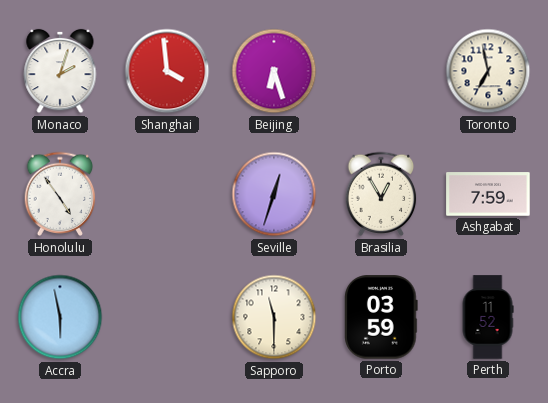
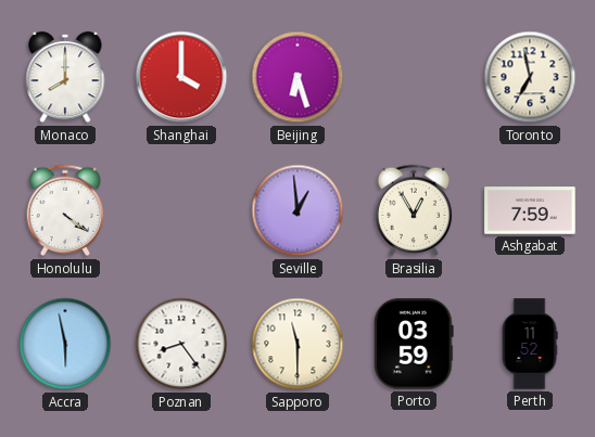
Monaco: 2:03 -> 8:00
Shanghai: 3:59 -> 4:00
Honolulu: 4:54 -> 4:21
Seville: 12:33 -> 12:59
Poznan: none -> 8:24
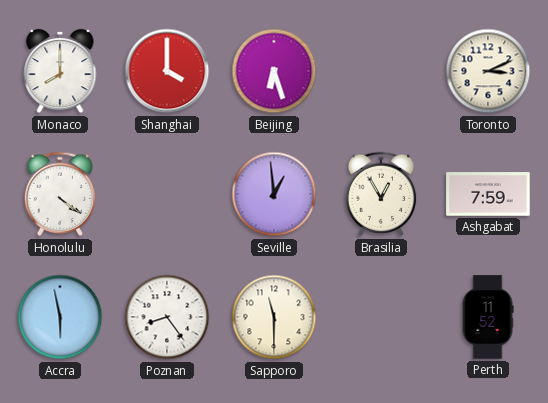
Toronto: 6:58 -> 3:11
Porto: 03:59 -> none
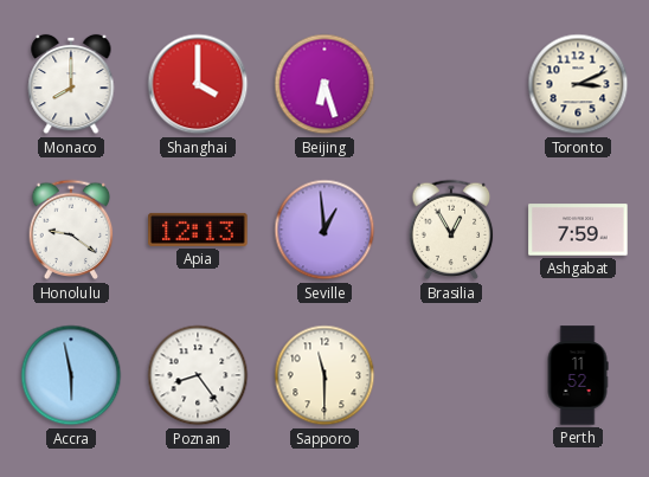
Honolulu: 4:21 -> 9:21
Apia: none -> 12:13
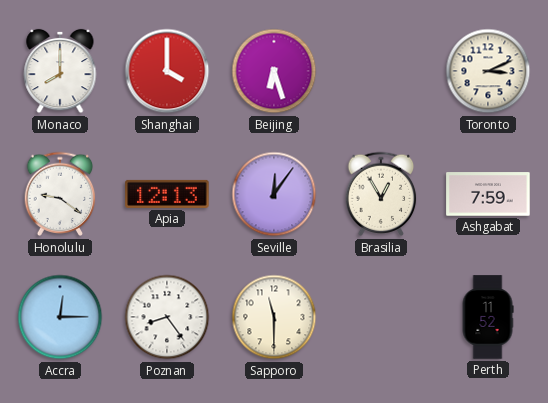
Seville: 12:59 -> 12:06
Accra: 5:58 -> 12:15
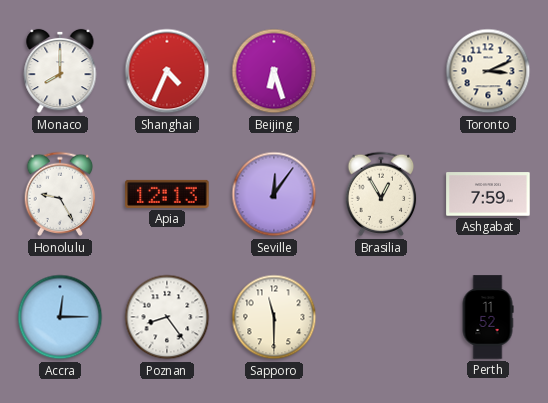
Shanghai: 4:00 -> 4:34
Honolulu: 9:21 -> 9:25
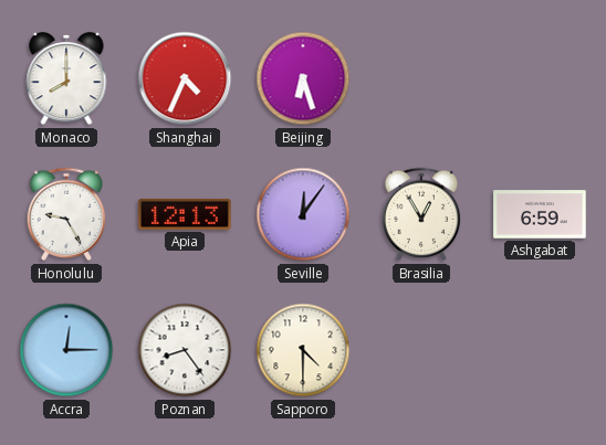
Toronto: 3:11 -> none
Ashgabat: 7:59 -> 6:59
Sapporo: 11:30 -> 4:30
Perth: 11:52 -> none
